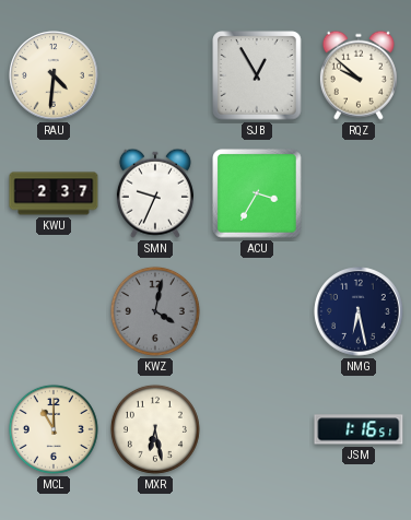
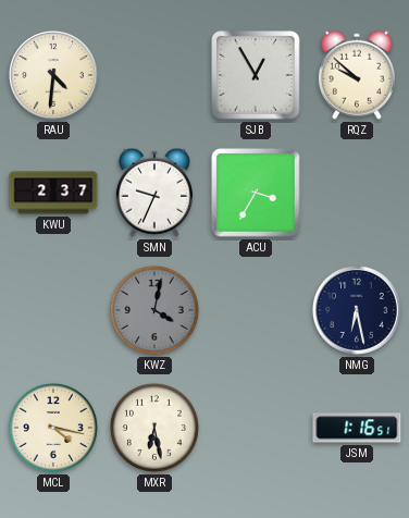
MCL: 11:00 -> 4:17
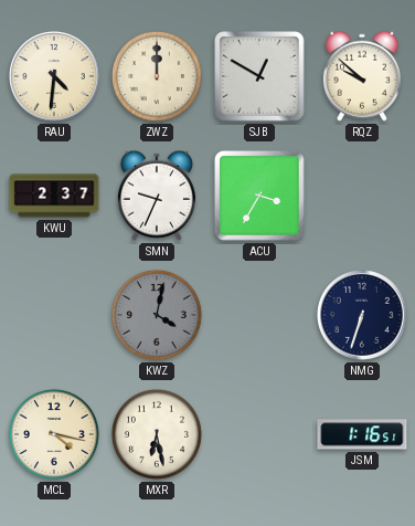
ZWZ: none -> 12:00
SJB: 12:55 -> 12:50
NMG: 6:28 -> 6:33
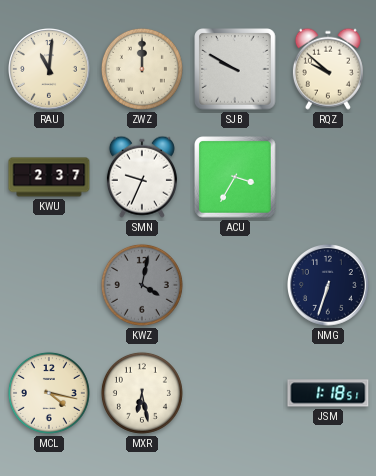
RAU: 4:31 -> 11:01
SJB: 12:50 -> 9:50
JSM: 1:16 -> 1:18
